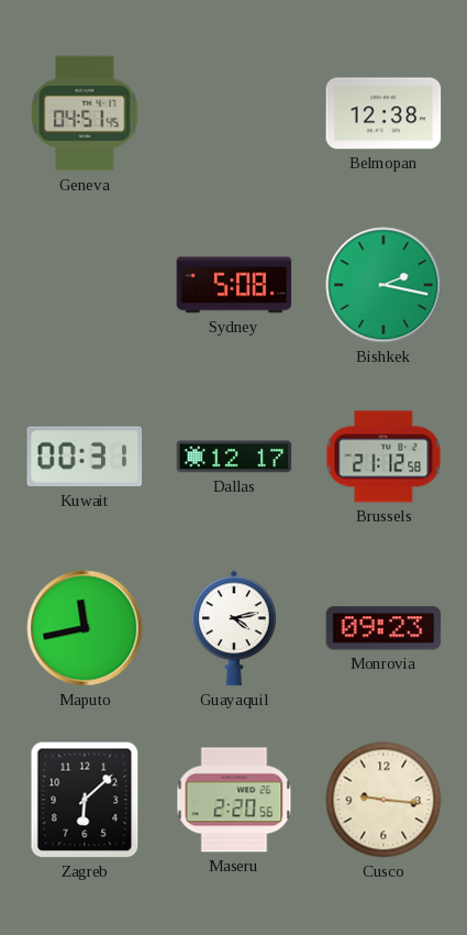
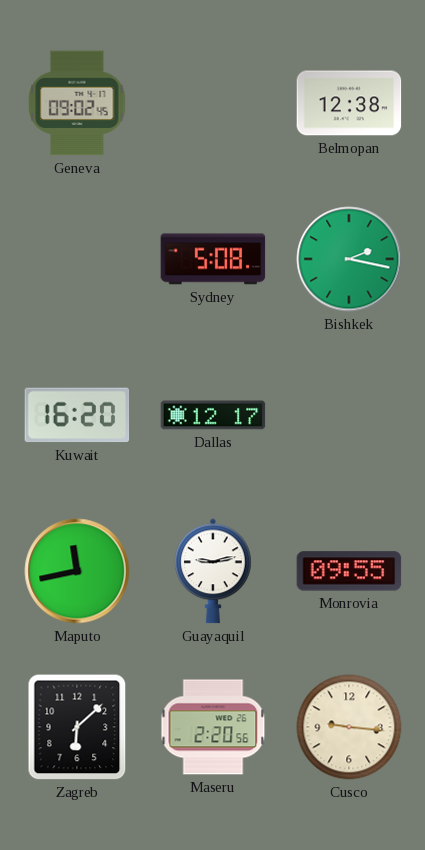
Geneva: 04:51 -> 09:02
Kuwait: 00:31 -> 16:20
Brussels: 21:12 -> none
Guayaquil: 4:13 -> 9:13
Monrovia: 09:23 -> 09:55
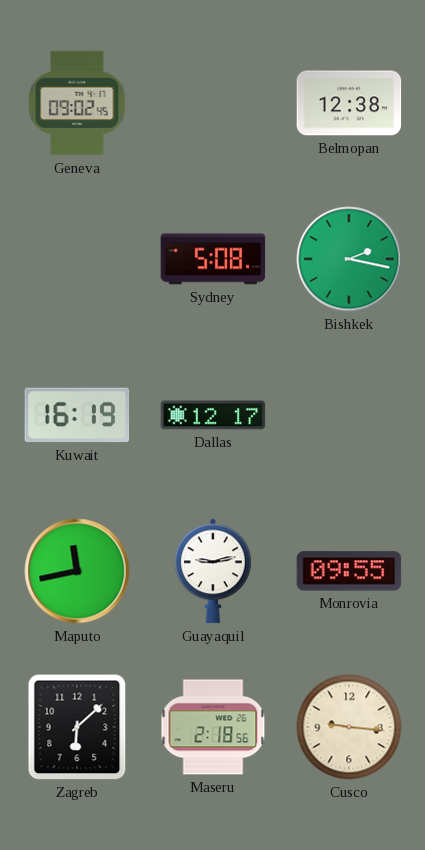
Kuwait: 16:20 -> 16:19
Maseru: 2:20 -> 2:18
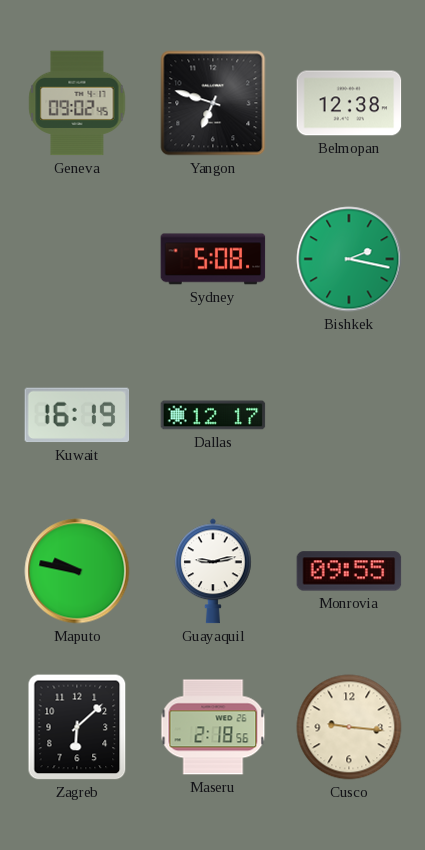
Yangon: none -> 6:48
Maputo: 11:43 -> 9:47
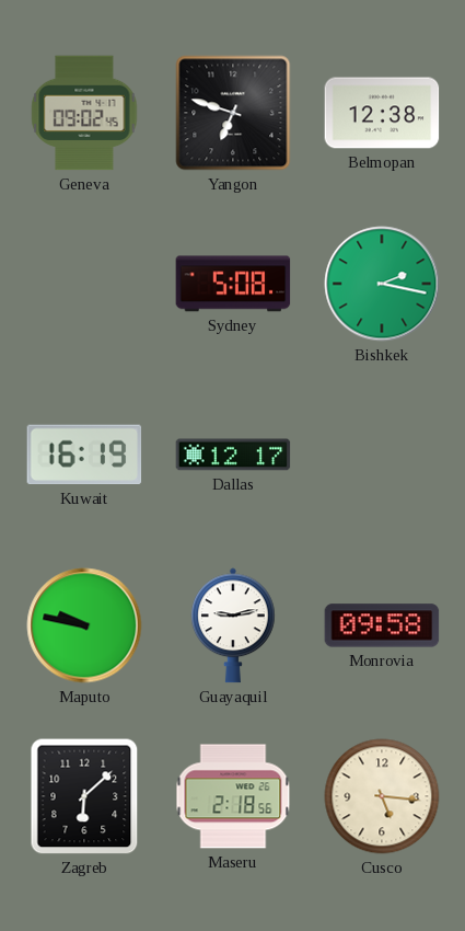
Monrovia: 09:55 -> 09:58
Cusco: 9:16 -> 5:16
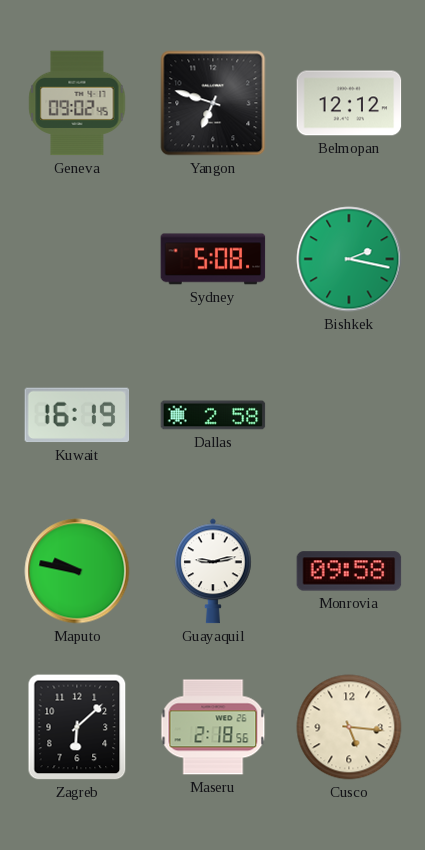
Belmopan: 12:38 -> 12:12
Dallas: 12:17 -> 2:58
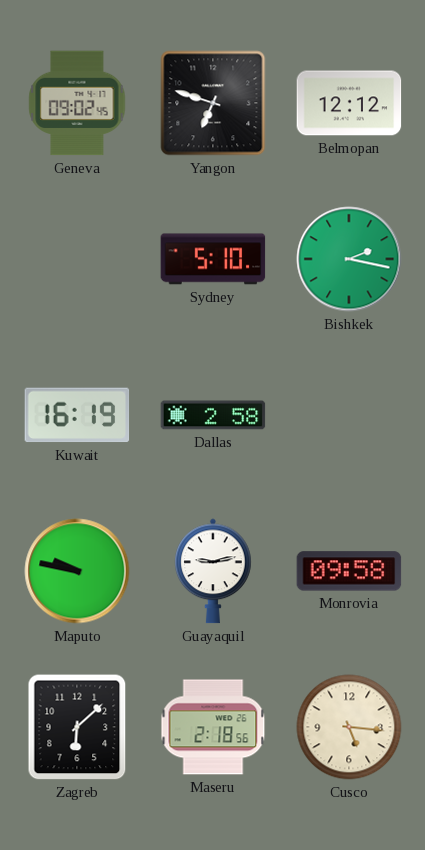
Sydney: 5:08 -> 5:10
